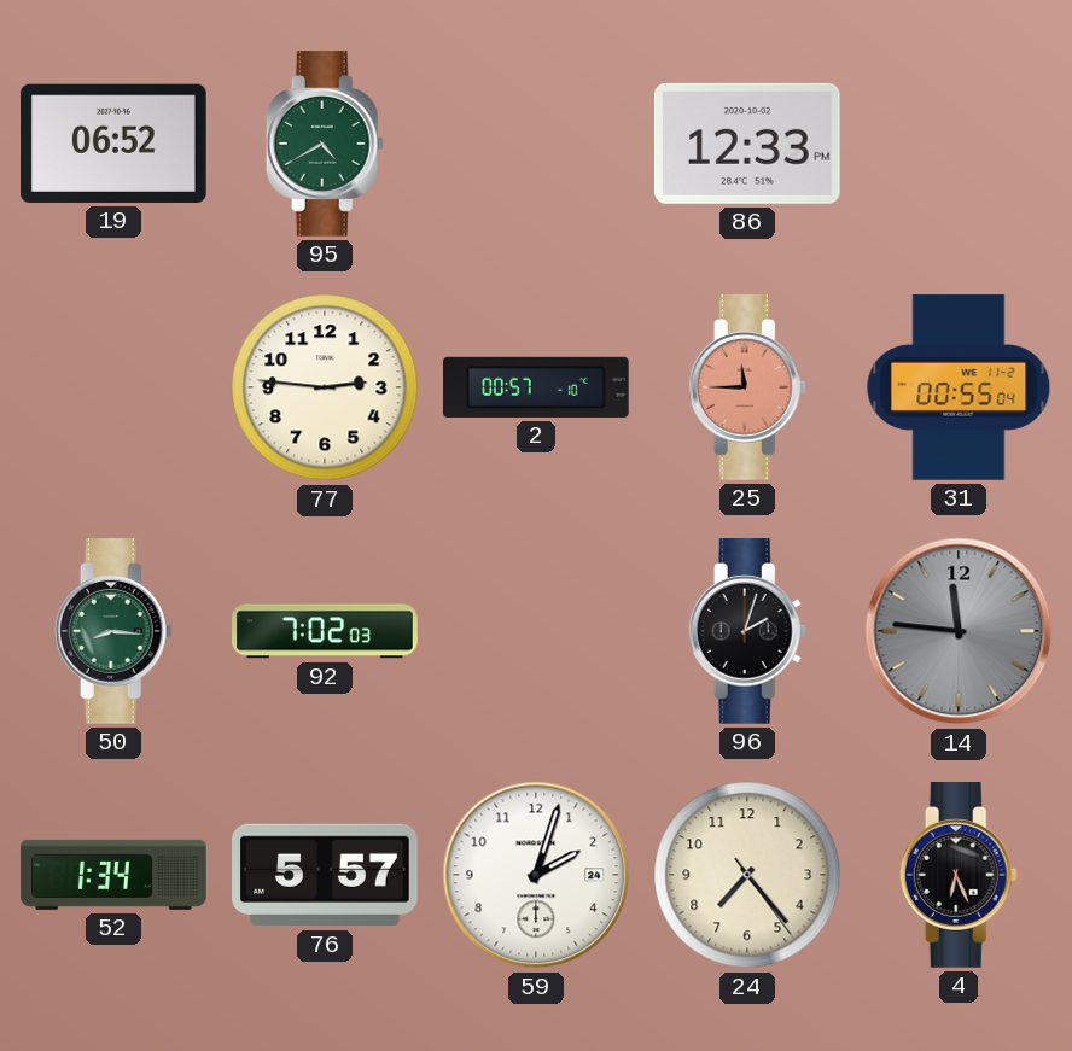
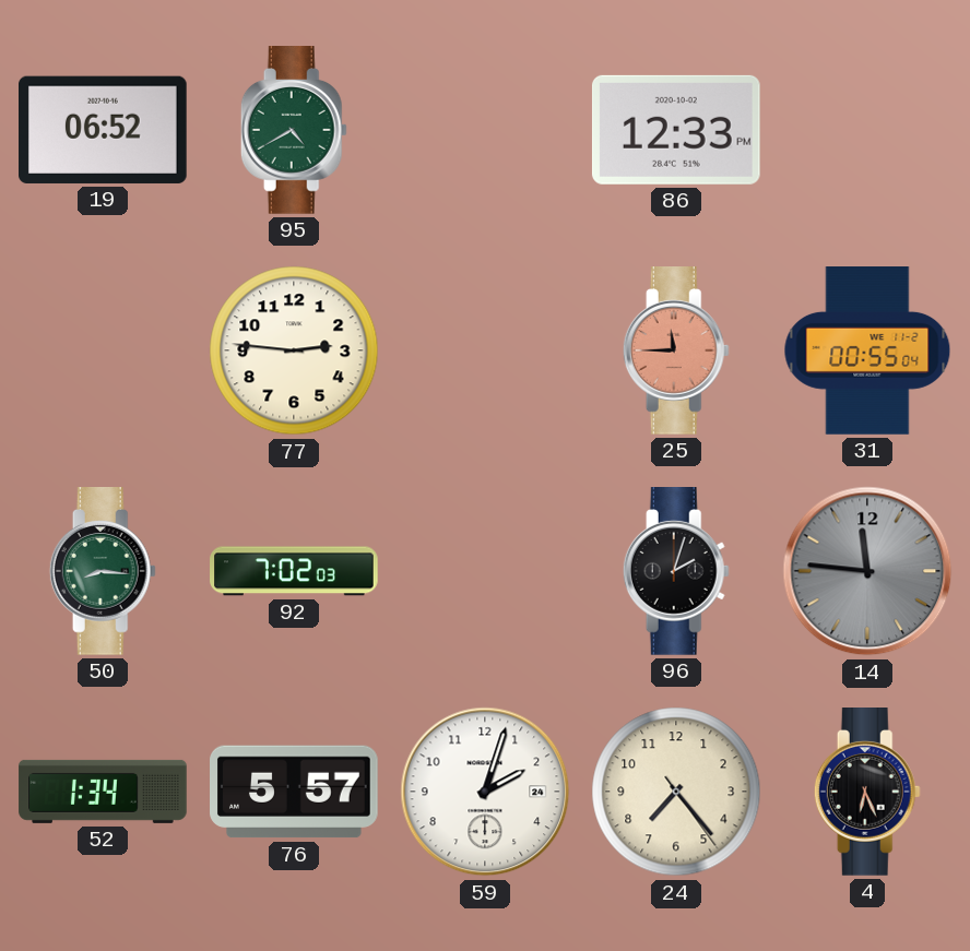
2: 00:57 -> none
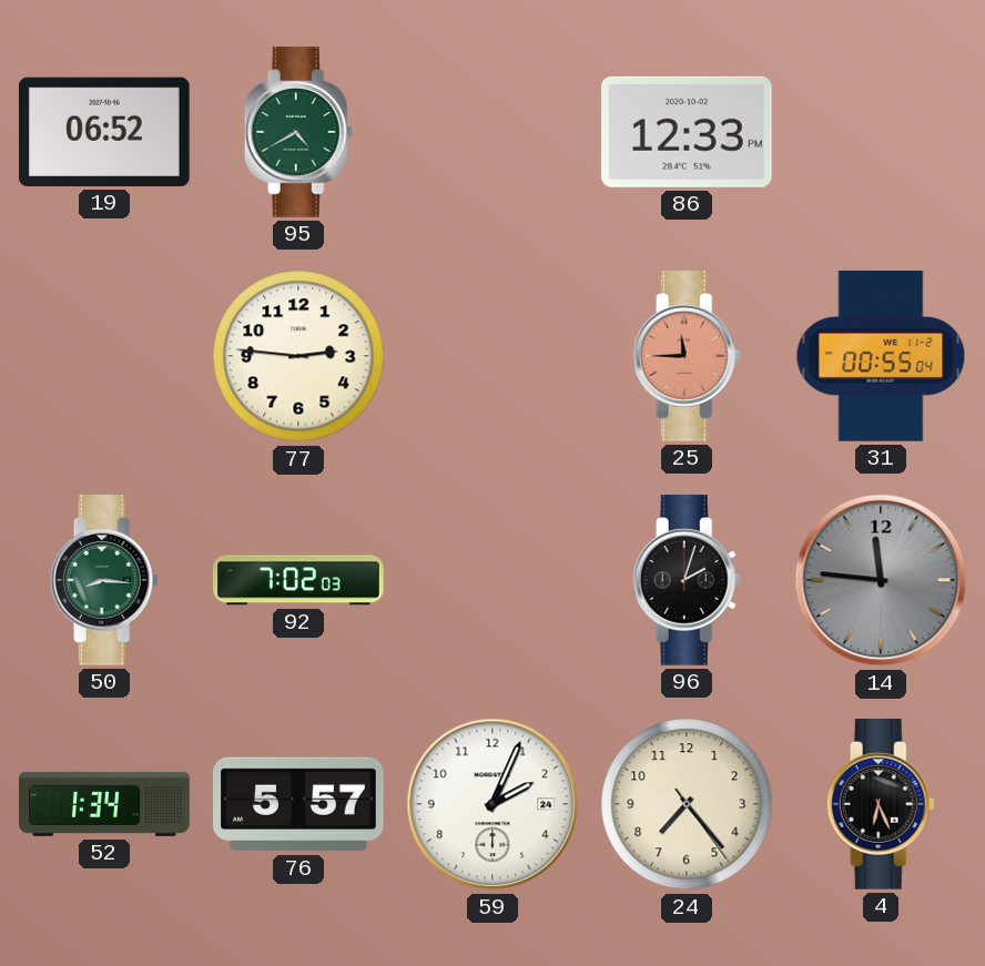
59: 2:03 -> 2:04
